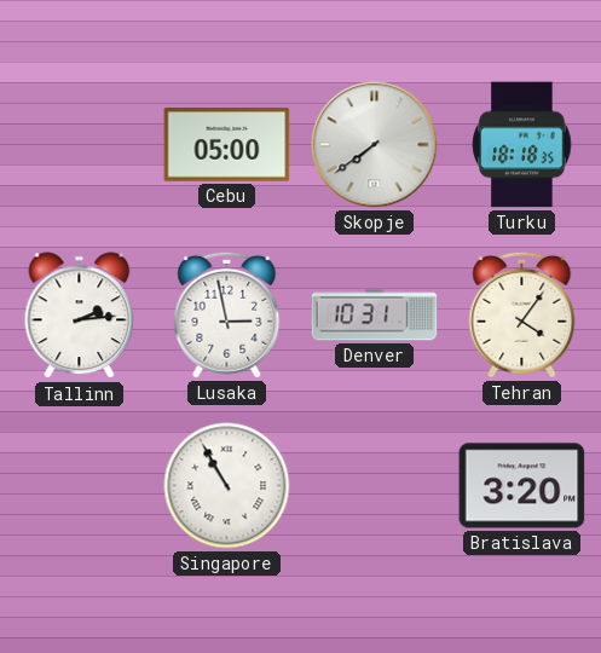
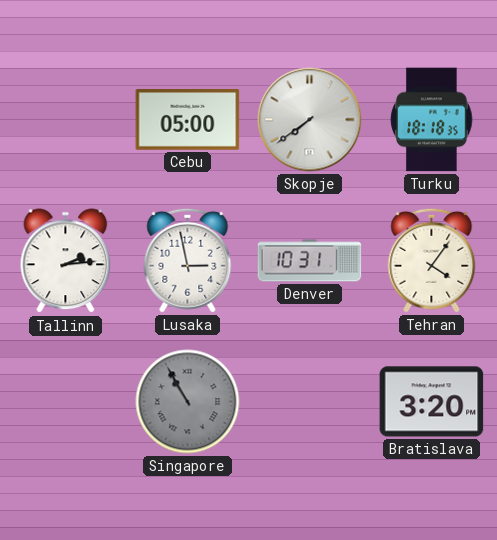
Singapore dial: white -> grey
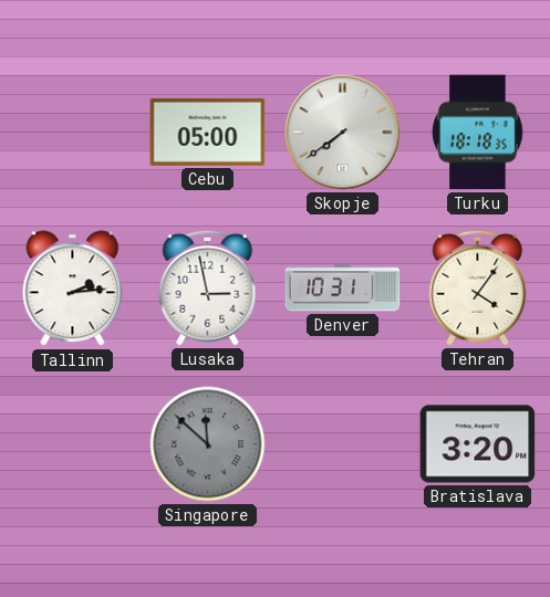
Singapore: 10:55 -> 11:52
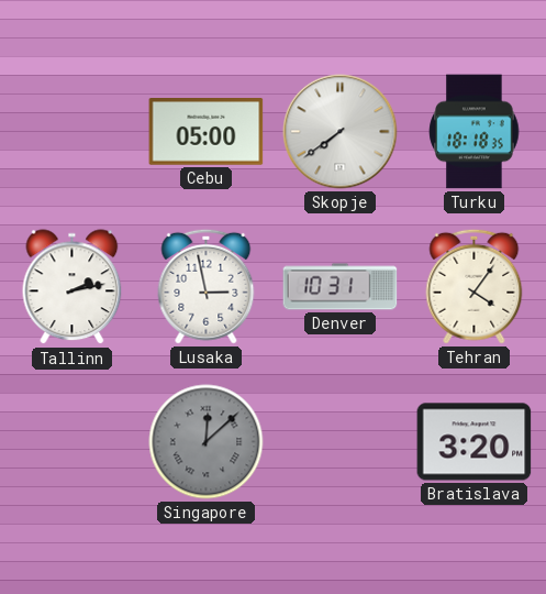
Tallinn: 2:14 -> 2:13
Singapore: 11:52 -> 12:08
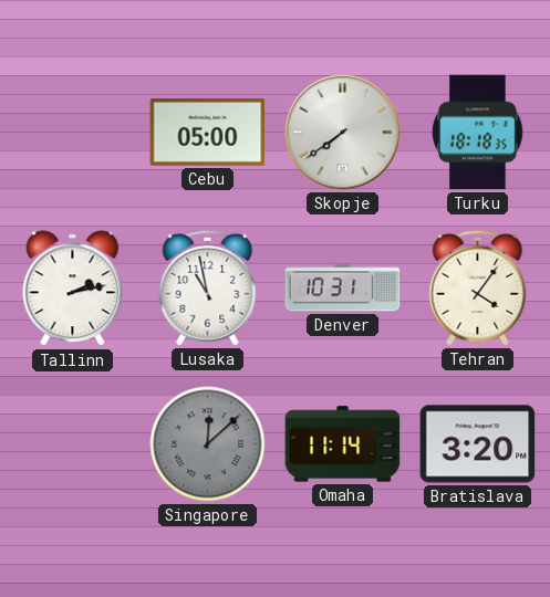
Lusaka: 2:58 -> 10:58
Omaha: none -> 11:14
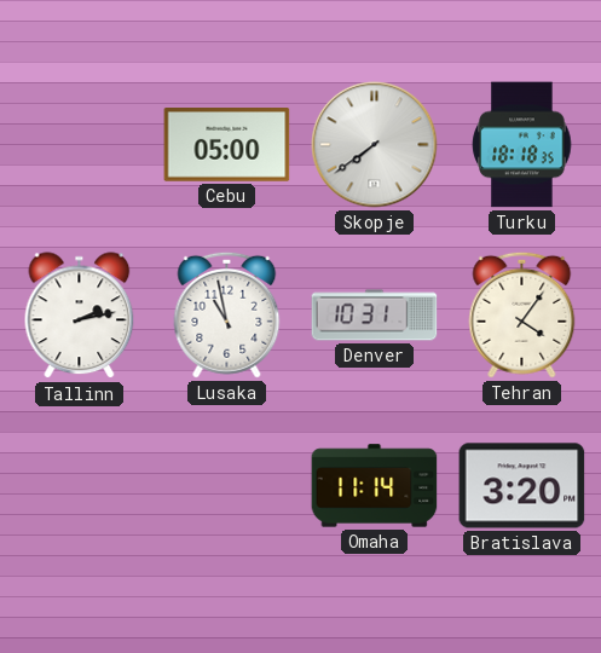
Singapore: 12:08 -> none
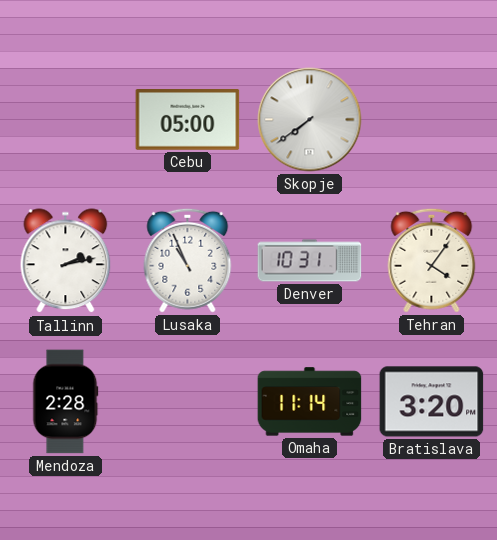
Turku: 18:18 -> none
Lusaka: 10:58 -> 10:56
Mendoza: none -> 2:28
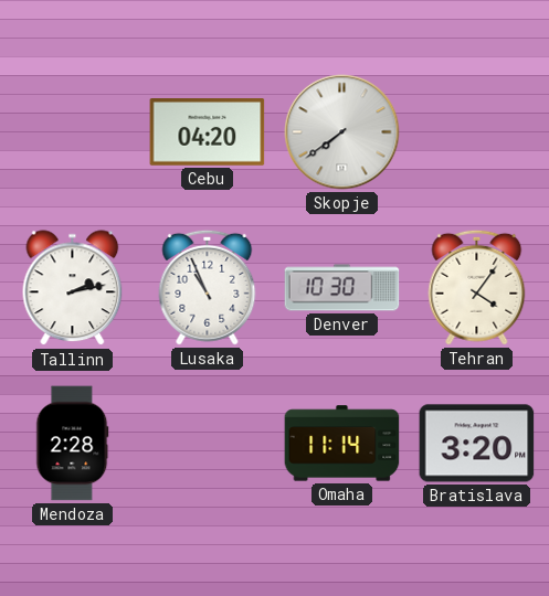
Cebu: 05:00 -> 04:20
Denver: 10:31 -> 10:30
